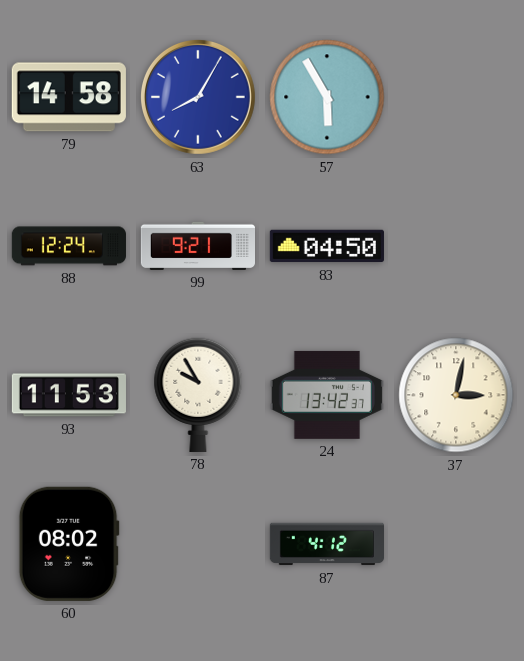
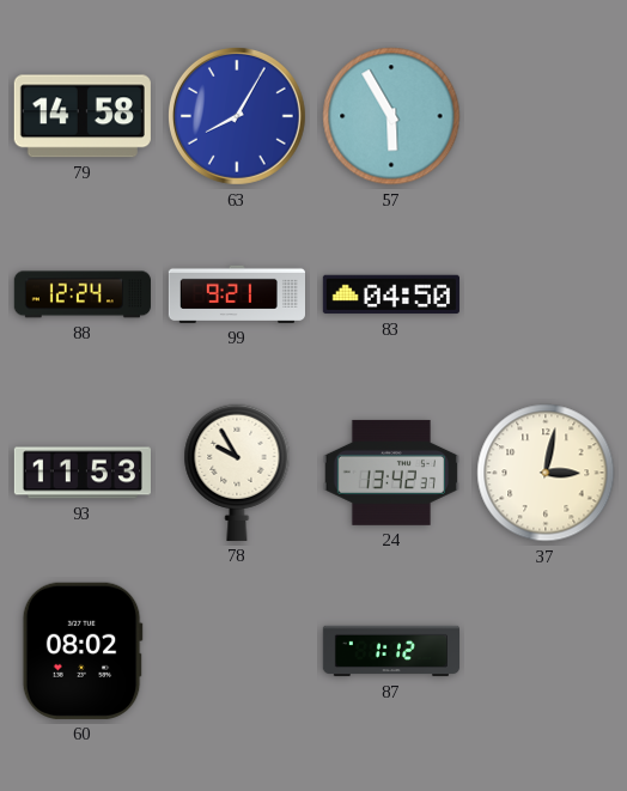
87: 4:12 -> 1:12
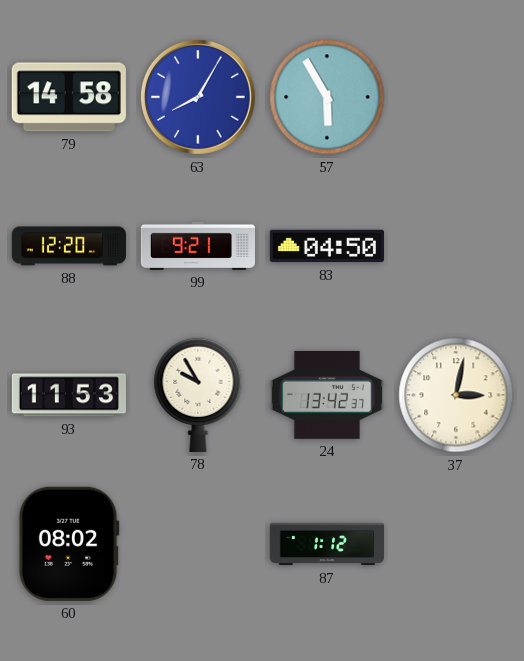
88: 12:24 -> 12:20
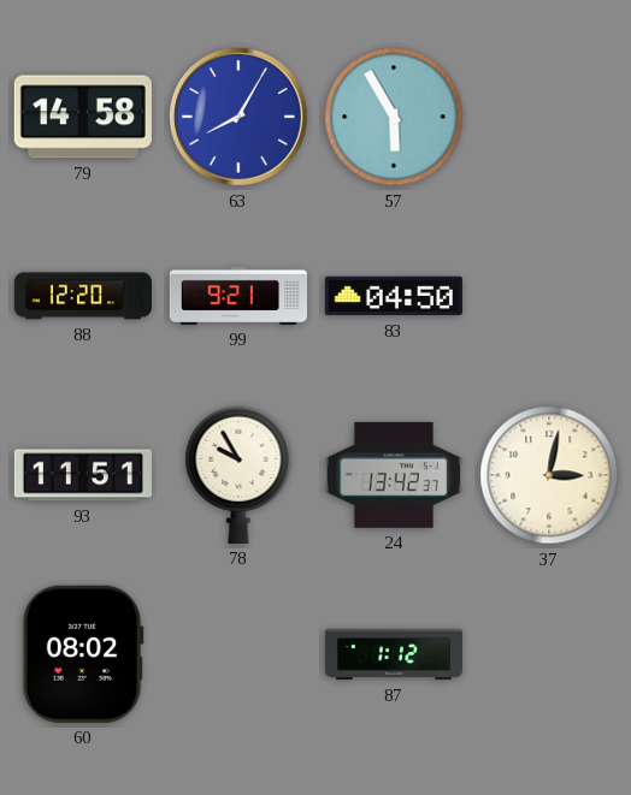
93: 11:53 -> 11:51
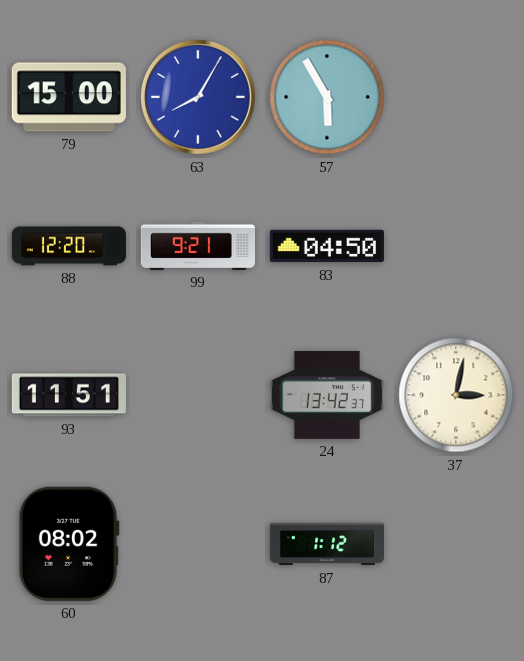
79: 14:58 -> 15:00
78: 9:55 -> none
